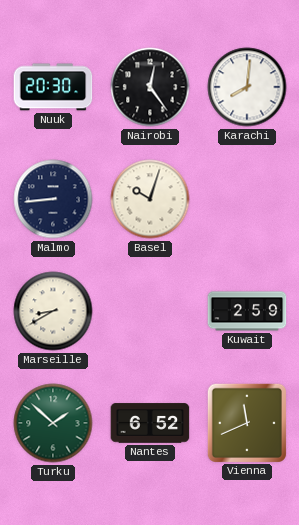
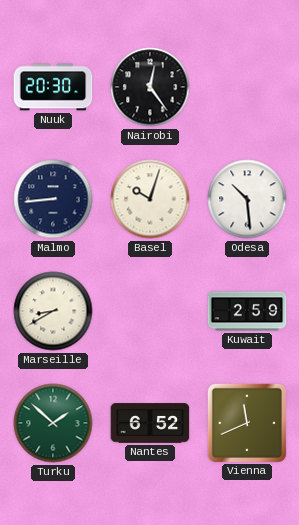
Karachi: 8:01 -> none
Odesa: none -> 10:29
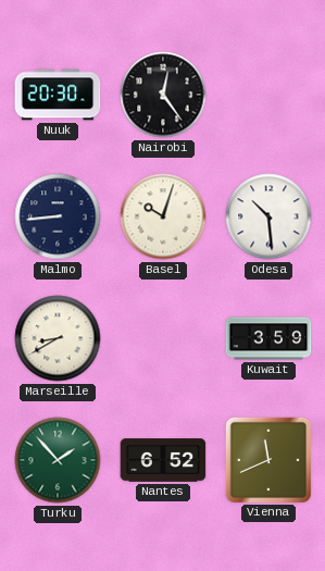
Kuwait: 2:59 -> 3:59
Turku: 1:52 -> 1:53
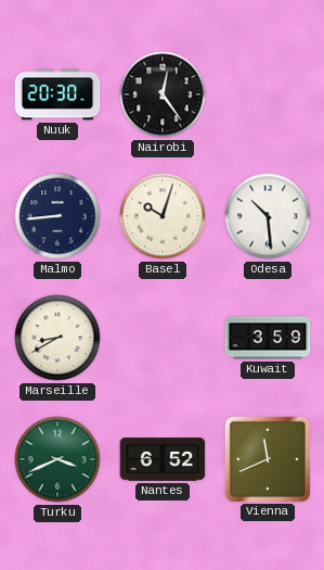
Turku: 1:53 -> 3:41
